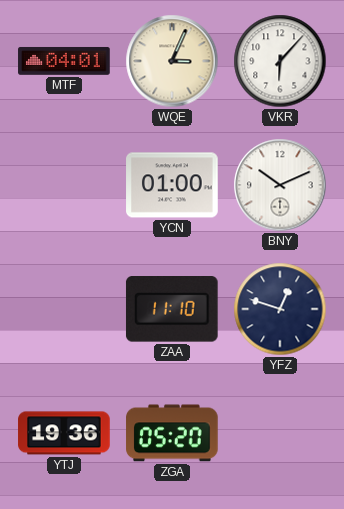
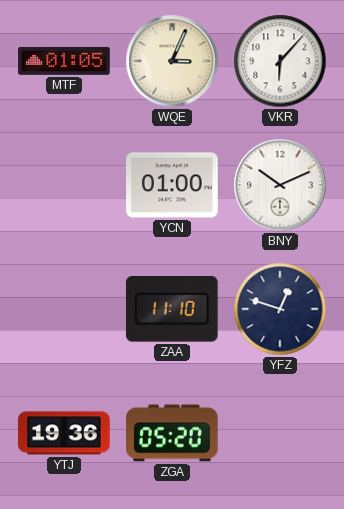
MTF: 04:01 -> 01:05
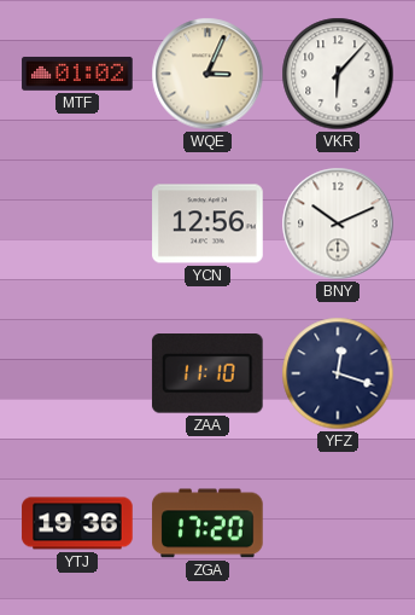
MTF: 01:05 -> 01:02
YCN: 01:00 -> 12:56
YFZ: 12:48 -> 12:18
ZGA: 05:20 -> 17:20
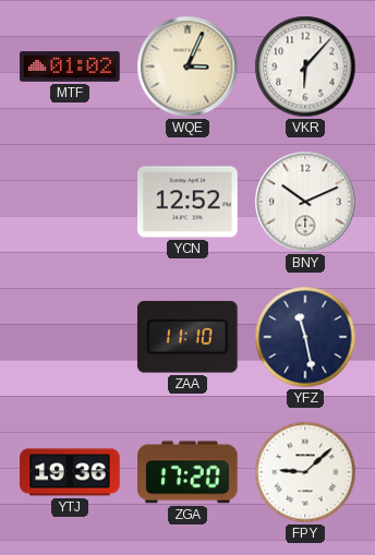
YCN: 12:56 -> 12:52
YFZ: 12:18 -> 11:28
FPY: none -> 9:08
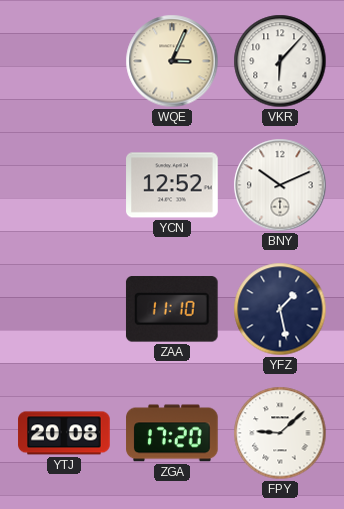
MTF: 01:02 -> none
YFZ: 11:28 -> 1:28
YTJ: 19:36 -> 20:08
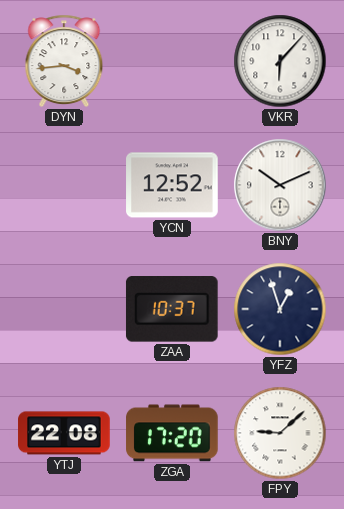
DYN: none -> 3:44
WQE: 3:04 -> none
ZAA: 11:10 -> 10:37
YFZ: 1:28 -> 12:57
YTJ: 20:08 -> 22:08
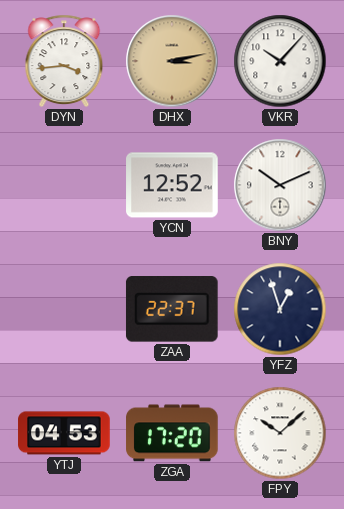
DHX: none -> 3:13
VKR: 6:07 -> 10:07
ZAA: 10:37 -> 22:37
YTJ: 22:08 -> 04:53
FPY: 9:08 -> 10:08
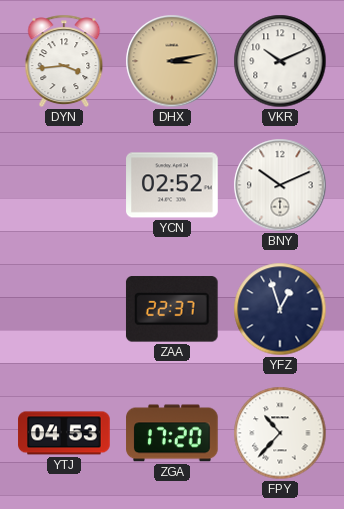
VKR: 10:07 -> 10:11
YCN: 12:52 -> 02:52
FPY: 10:08 -> 10:37
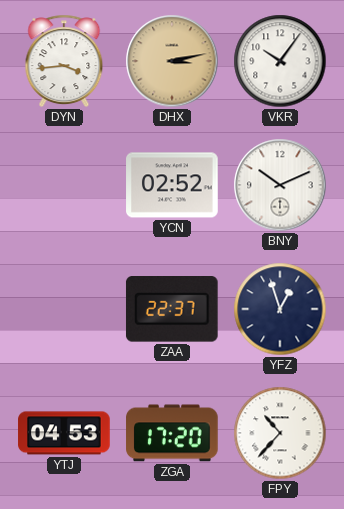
VKR: 10:11 -> 10:06
